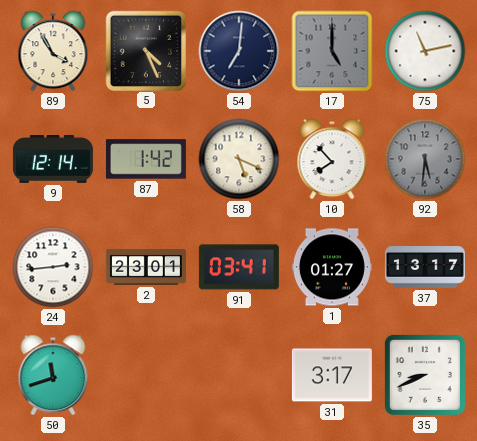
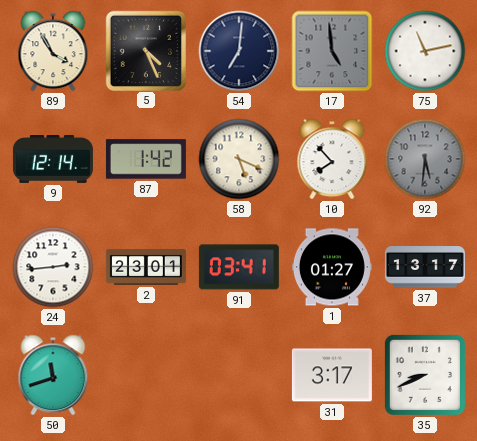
17: 5:00 -> 4:59
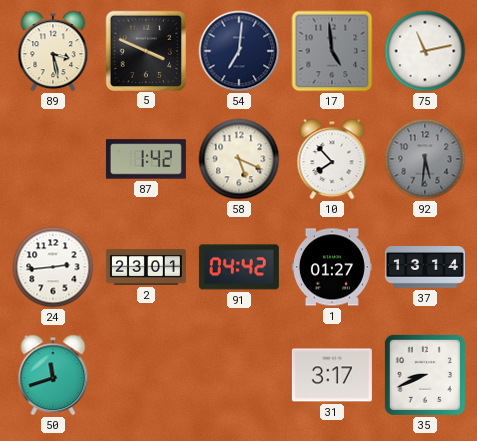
89: 3:55 -> 3:28
5: 4:26 -> 3:49
9: 12:14 -> none
91: 03:41 -> 04:42
37: 13:17 -> 13:14
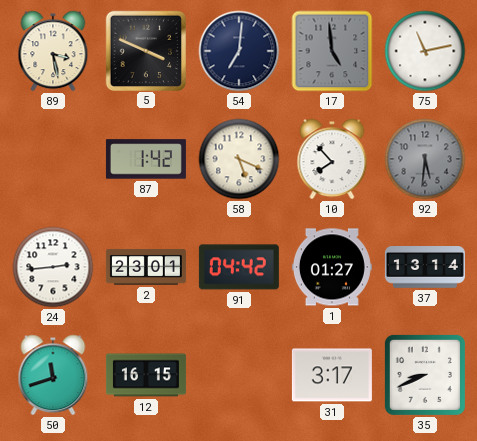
12: none -> 16:15
